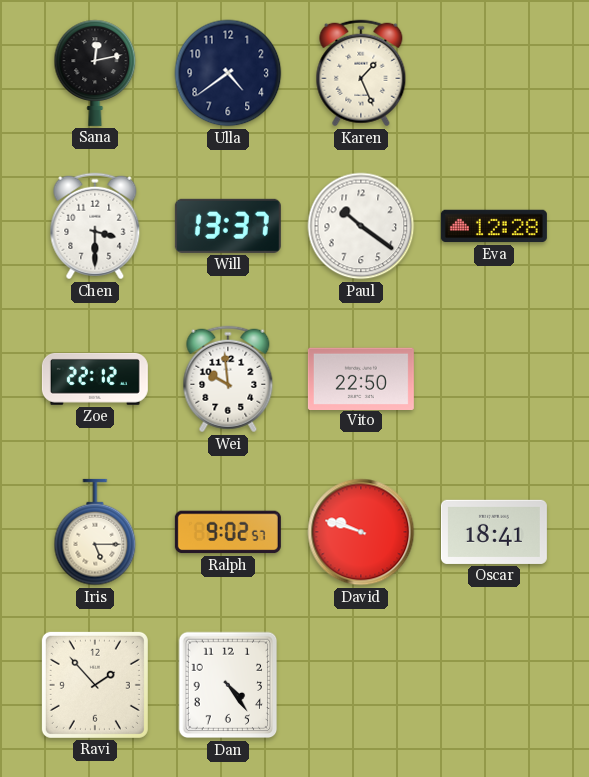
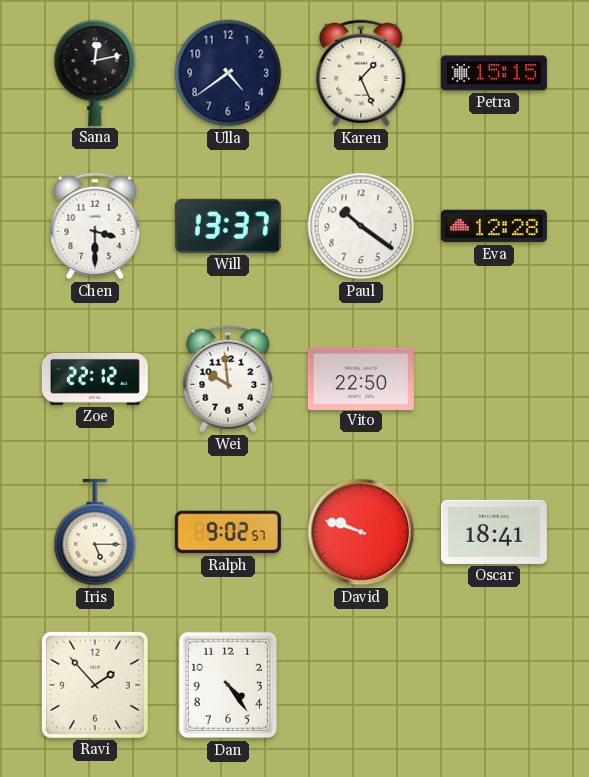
Petra: none -> 15:15
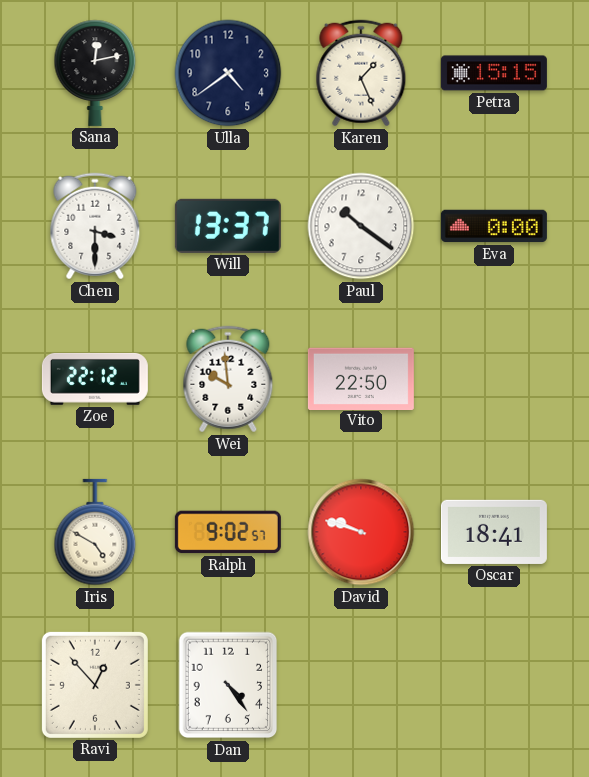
Eva: 12:28 -> 0:00
Iris: 5:15 -> 4:50
Ravi: 1:53 -> 12:53
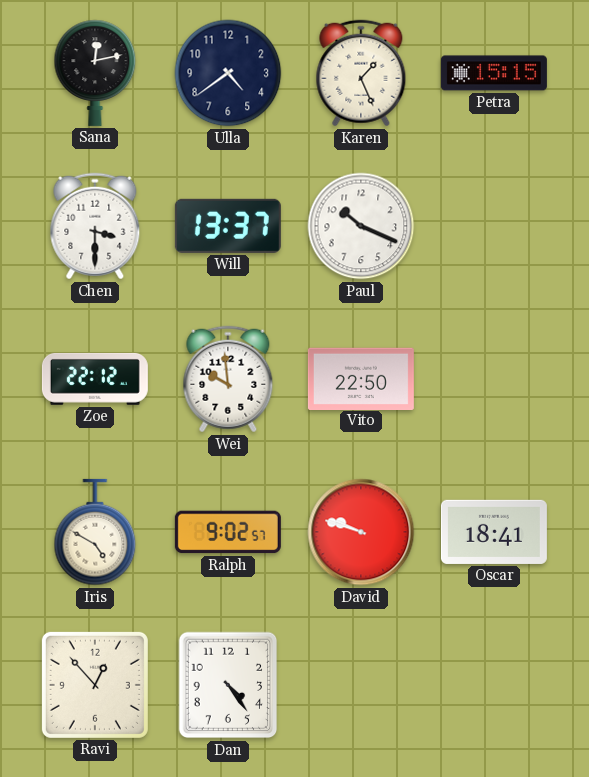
Paul: 10:21 -> 10:19
Eva: 0:00 -> none
